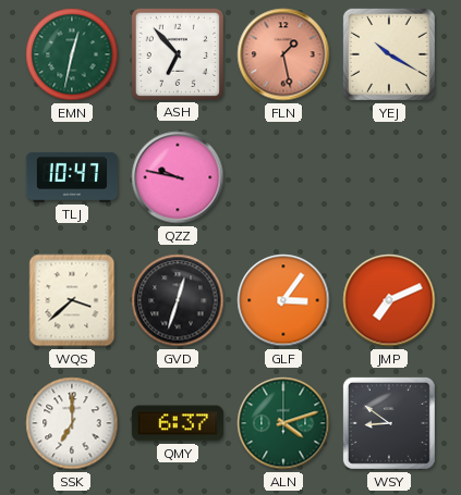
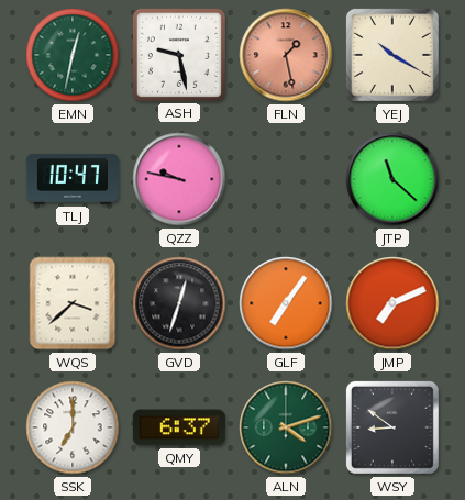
ASH: 6:53 -> 9:28
JTP: none -> 11:22
GLF: 3:06 -> 7:06
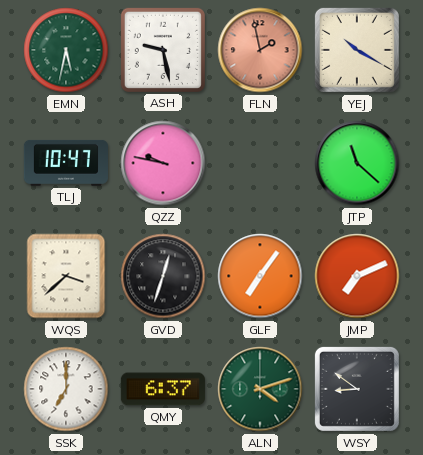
EMN: 12:32 -> 5:32
FLN: 1:28 -> 1:58
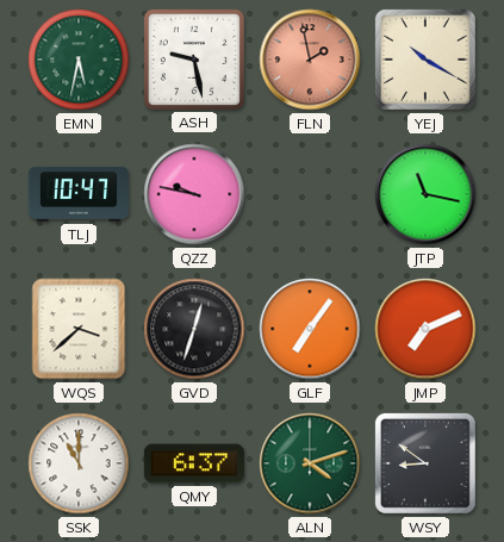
JTP: 11:22 -> 11:17
SSK: 7:00 -> 11:00
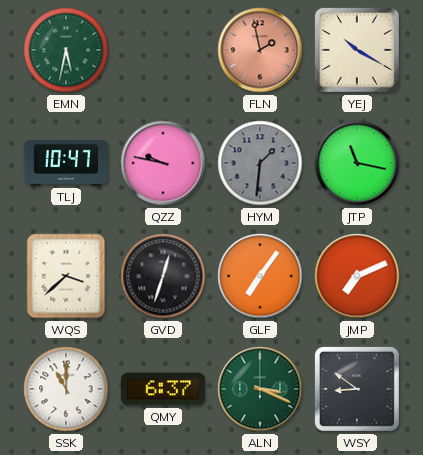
ASH: 9:28 -> none
HYM: none -> 1:31
ALN: 4:12 -> 3:19
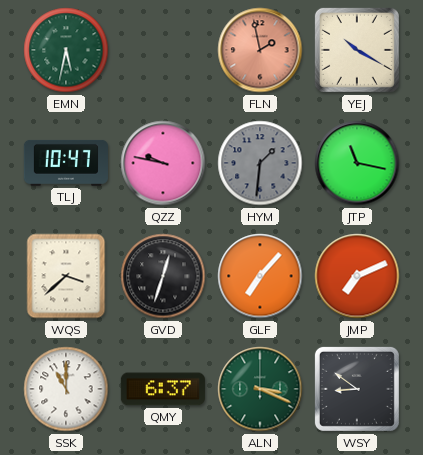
GLF: 7:06 -> 7:07
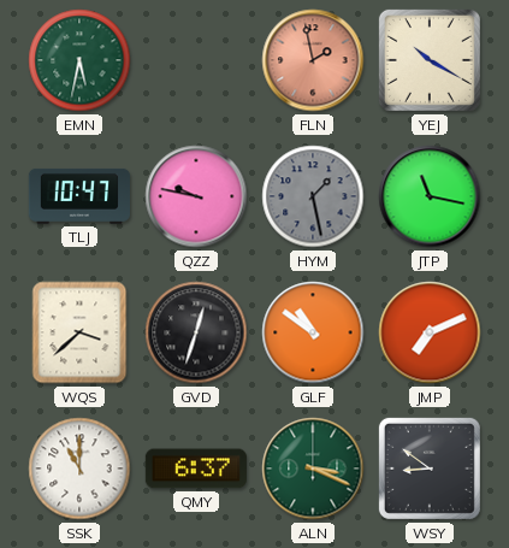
HYM: 1:31 -> 1:28
GLF: 7:07 -> 10:51
